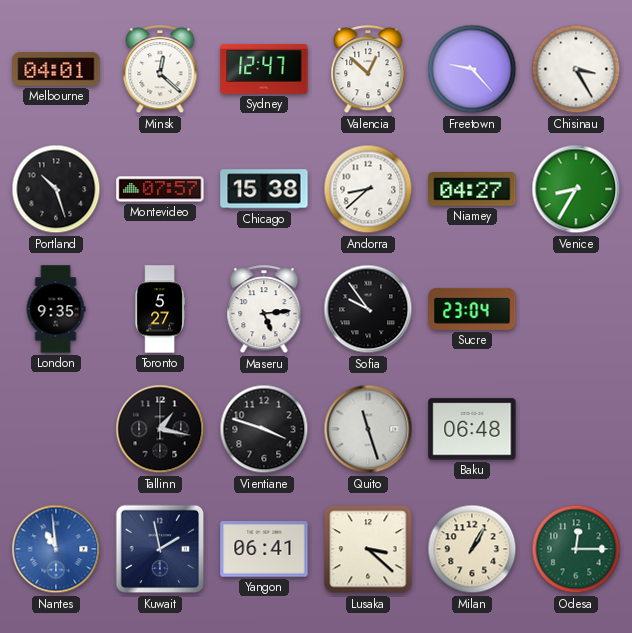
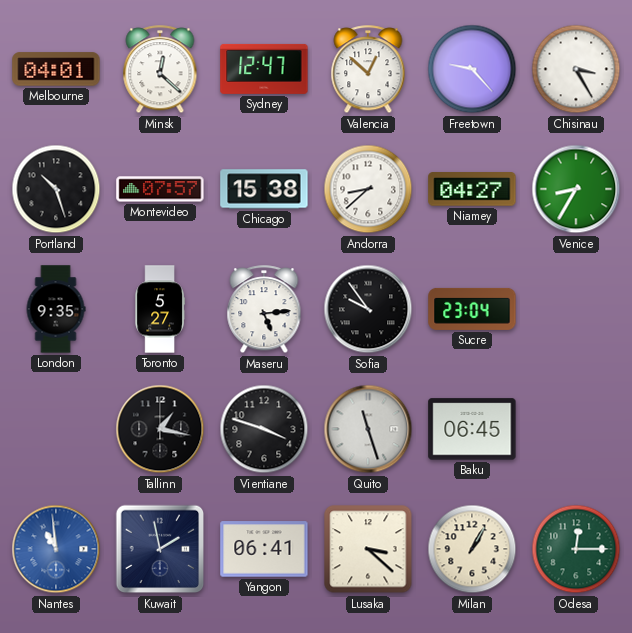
Baku: 06:48 -> 06:45
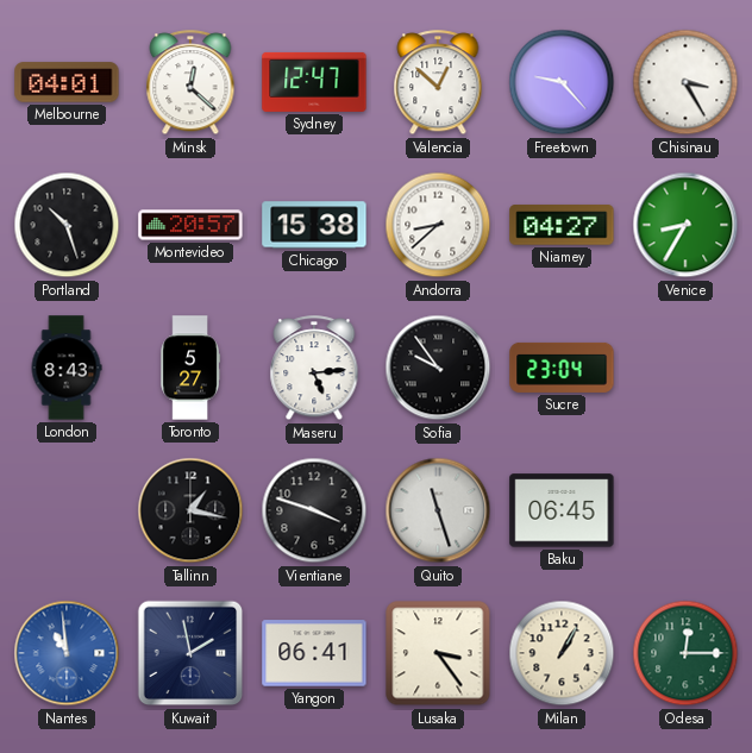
Montevideo: 07:57 -> 20:57
London: 9:35 -> 8:43
Lusaka: 3:22 -> 3:24
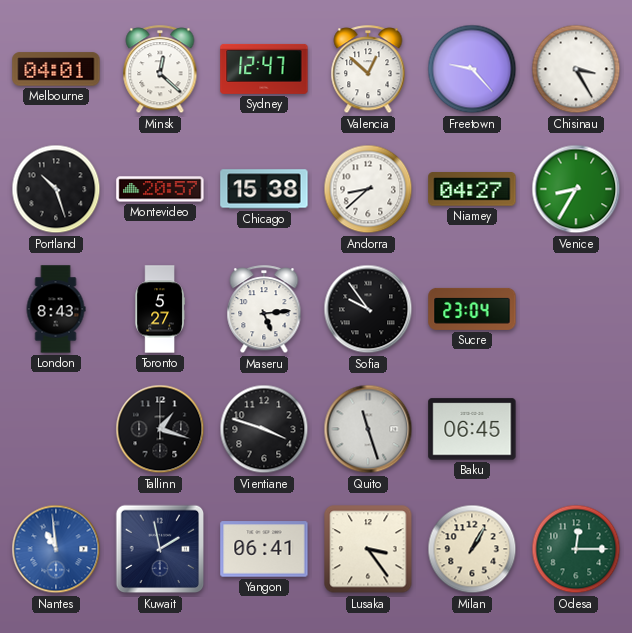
Tallinn: 1:17 -> 1:18
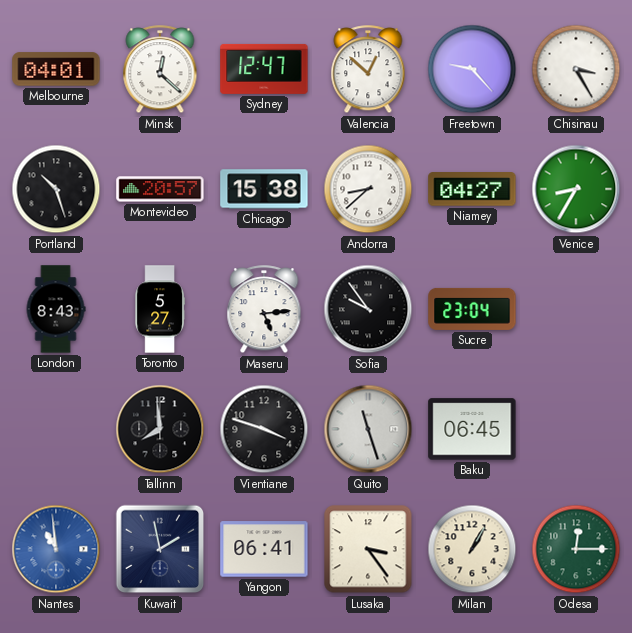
Tallinn: 1:18 -> 7:59
